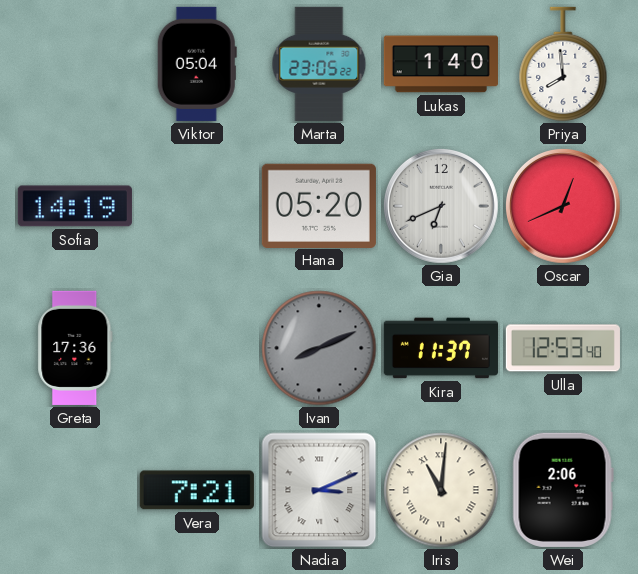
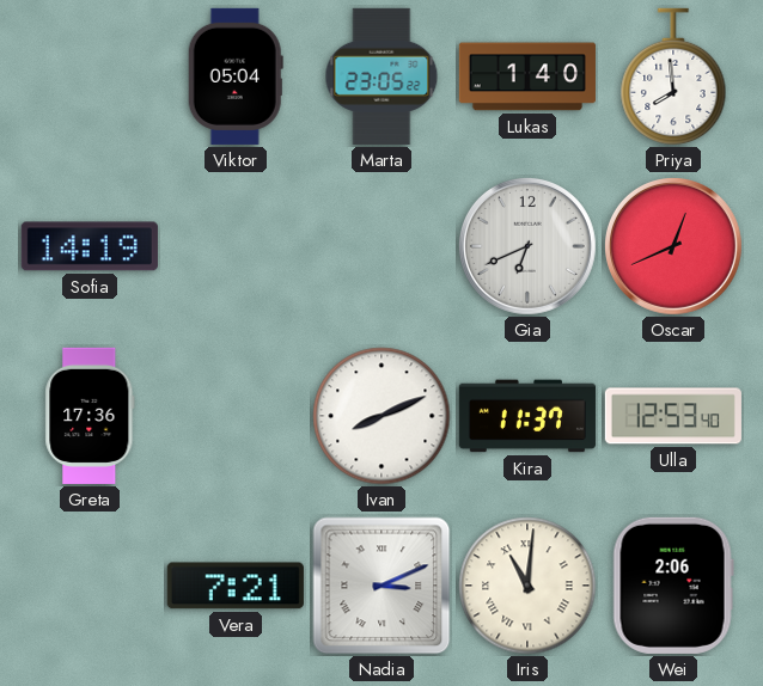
Hana: 05:20 -> none
Ivan dial: grey -> white
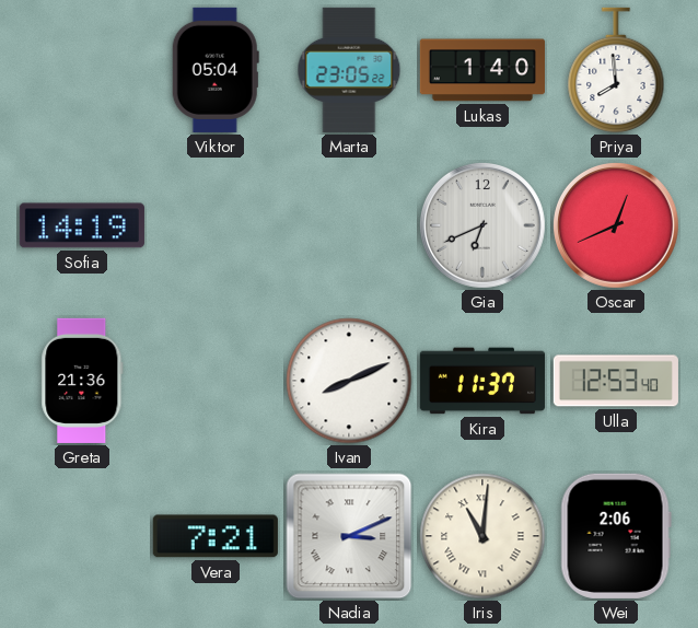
Greta: 17:36 -> 21:36
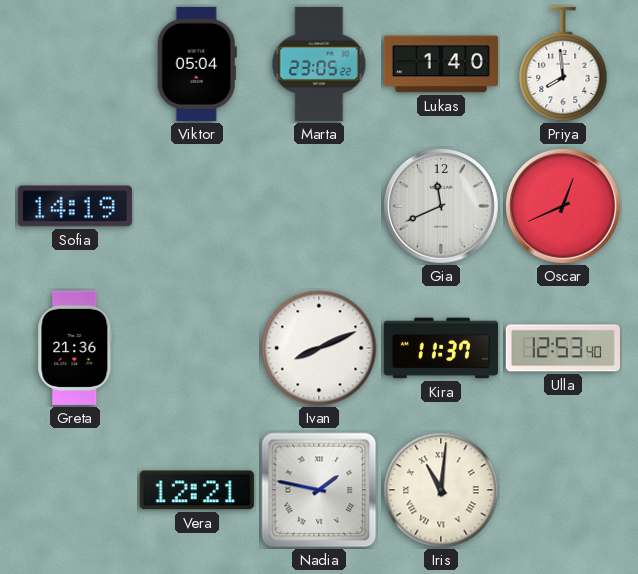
Gia: 6:41 -> 11:41
Vera: 7:21 -> 12:21
Nadia: 3:11 -> 1:47
Wei: 2:06 -> none
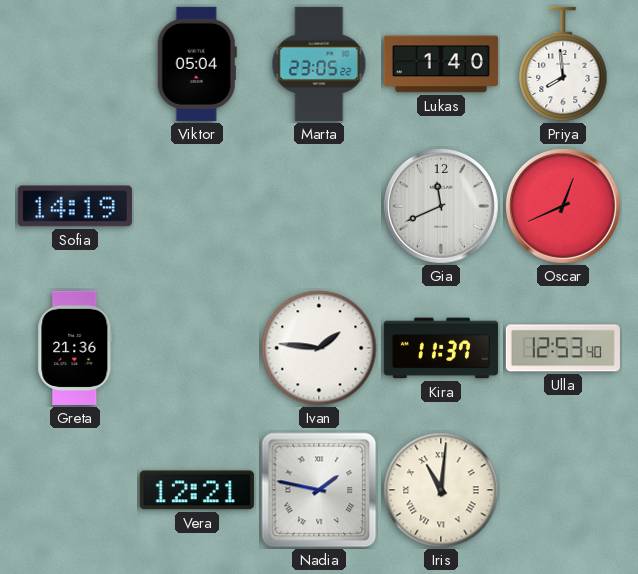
Ivan: 8:11 -> 1:46
